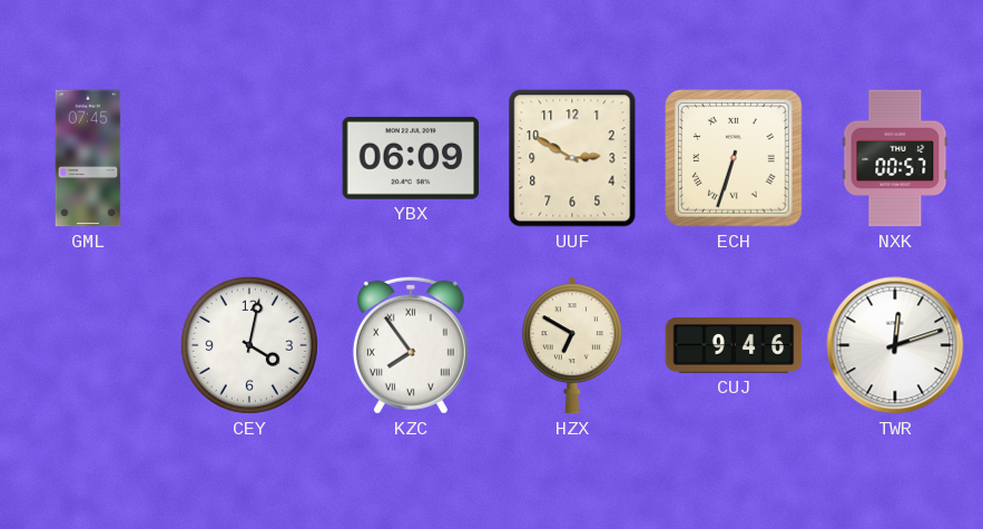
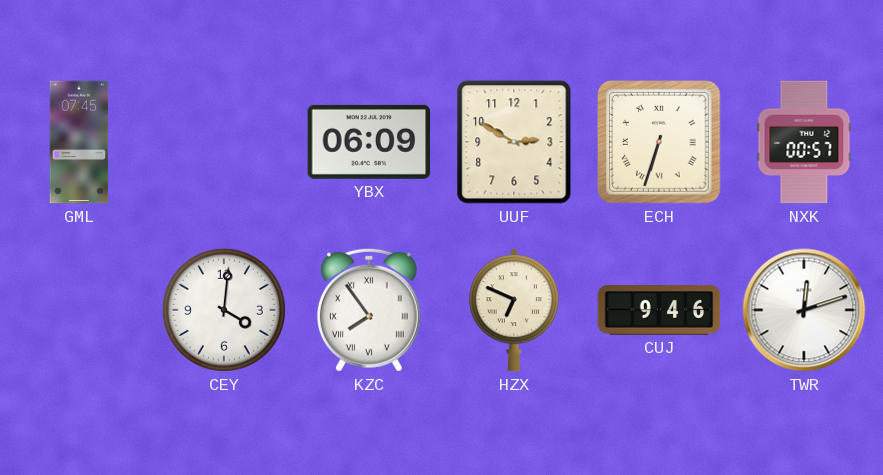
CEY: 4:02 -> 4:01
HZX: 6:50 -> 6:49
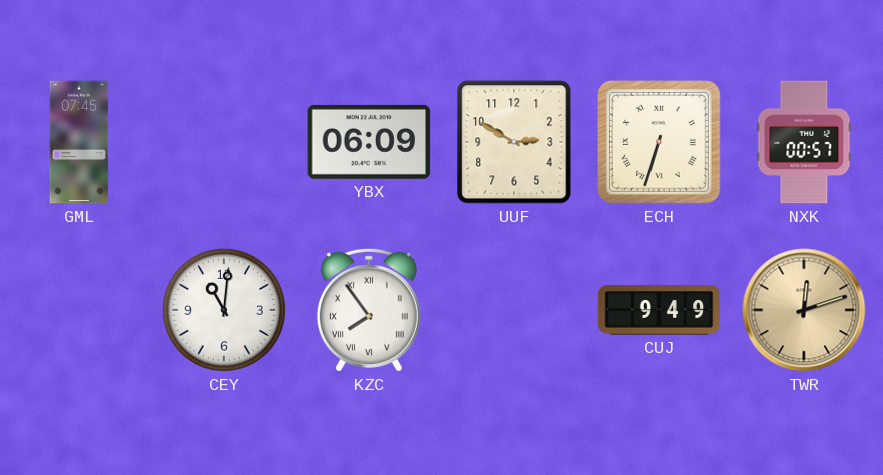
CEY: 4:01 -> 11:01
HZX: 6:49 -> none
CUJ: 9:46 -> 9:49
TWR dial: white -> champagne
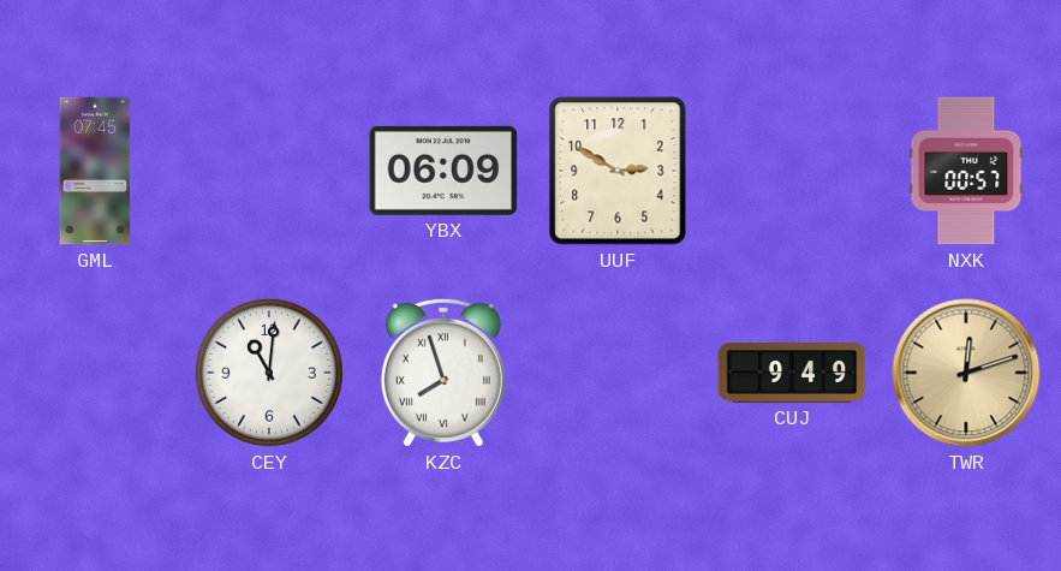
ECH: 6:33 -> none
KZC: 7:54 -> 7:57
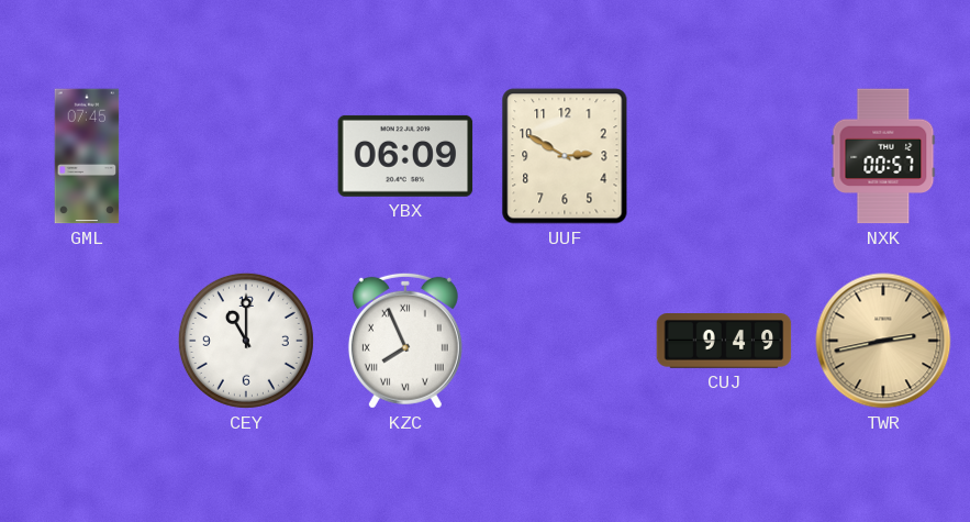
CEY: 11:01 -> 11:00
KZC: 7:57 -> 7:56
TWR: 12:12 -> 2:43
